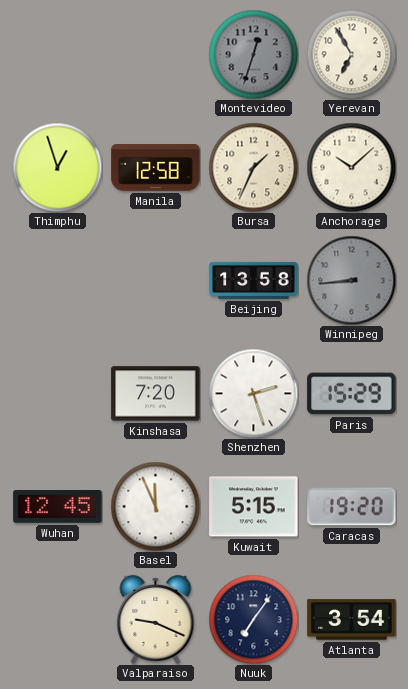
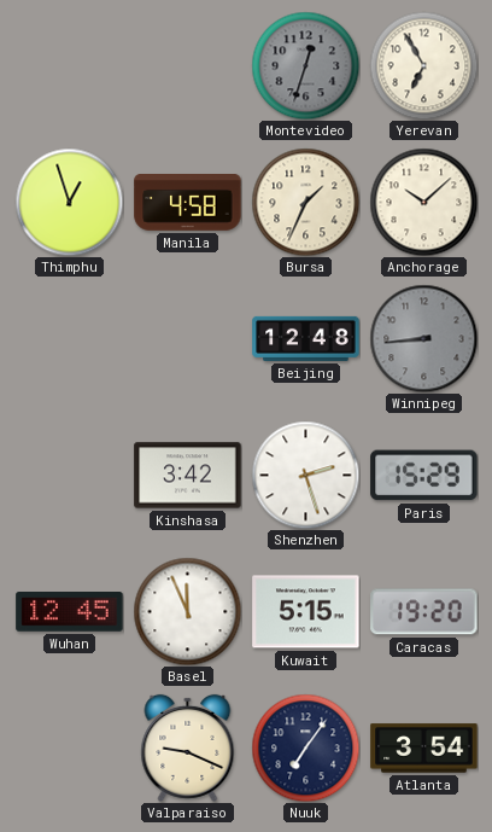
Manila: 12:58 -> 4:58
Beijing: 13:58 -> 12:48
Kinshasa: 7:20 -> 3:42
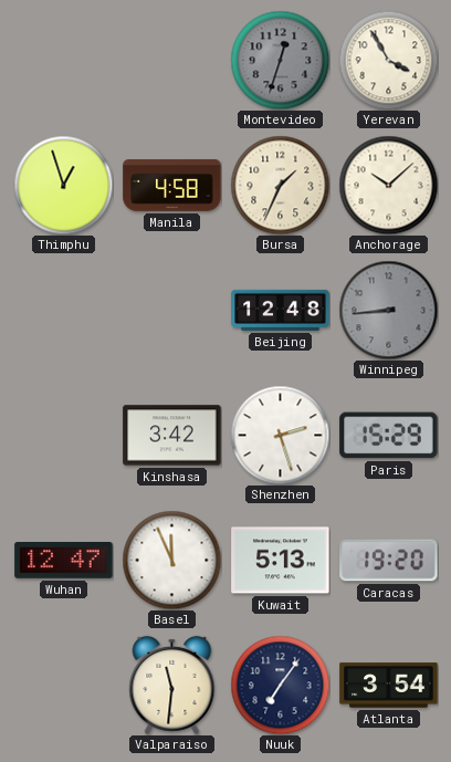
Yerevan: 6:55 -> 3:55
Wuhan: 12:45 -> 12:47
Kuwait: 5:15 -> 5:13
Valparaiso: 9:19 -> 11:31
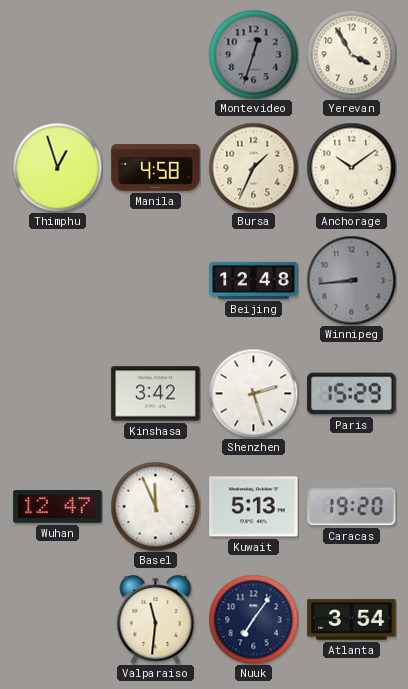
Anchorage: 10:08 -> 10:09
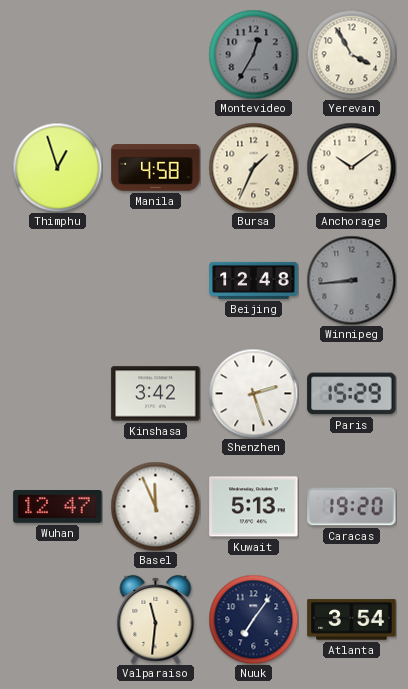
Montevideo: 12:33 -> 12:35
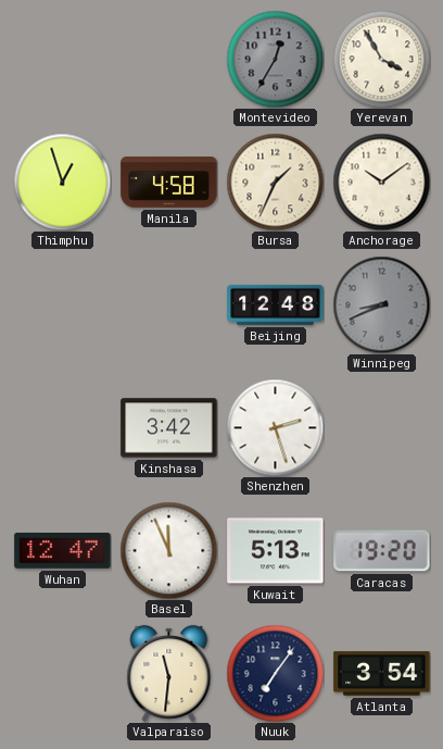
Winnipeg: 8:44 -> 8:41
Paris: 15:29 -> none
